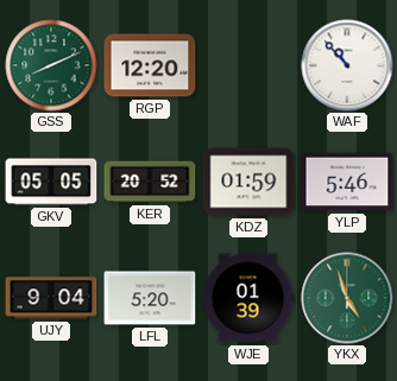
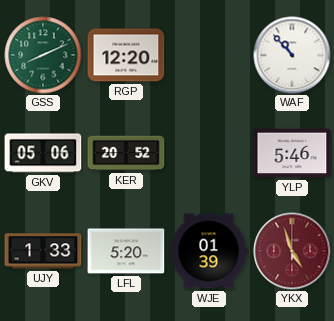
GKV: 05:05 -> 05:06
KDZ: 01:59 -> none
UJY: 9:04 -> 1:33
YKX dial: green -> burgundy
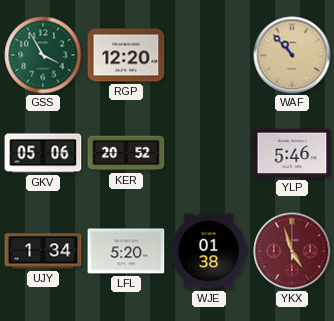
GSS: 8:11 -> 3:55
WAF dial: white -> champagne
UJY: 1:33 -> 1:34
WJE: 01:39 -> 01:38
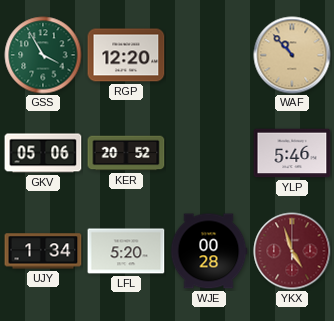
WJE: 01:38 -> 00:28
